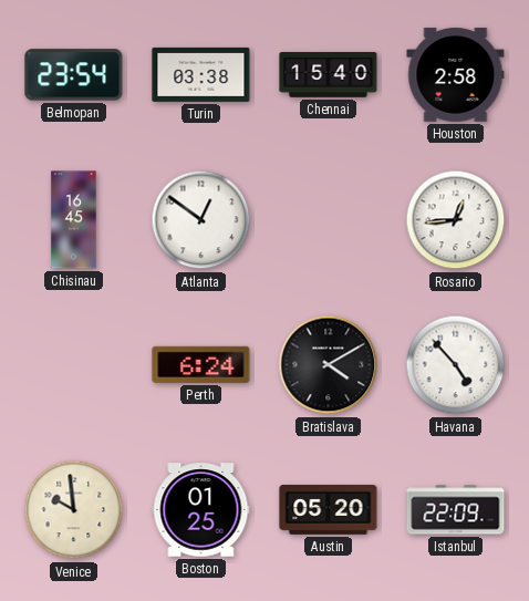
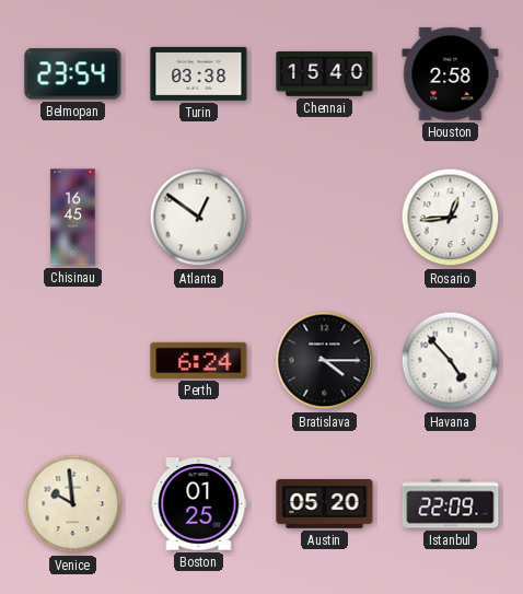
Bratislava: 4:10 -> 4:15
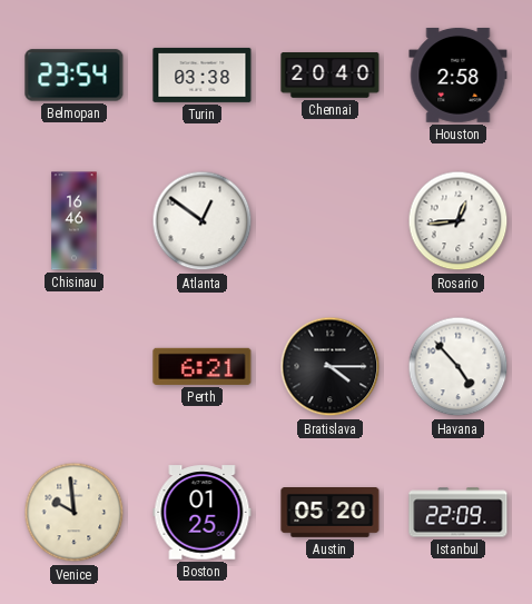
Chennai: 15:40 -> 20:40
Chisinau: 16:45 -> 16:46
Perth: 6:24 -> 6:21
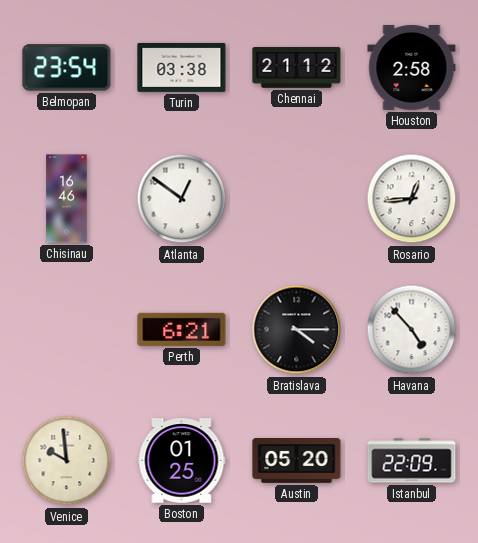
Chennai: 20:40 -> 21:12
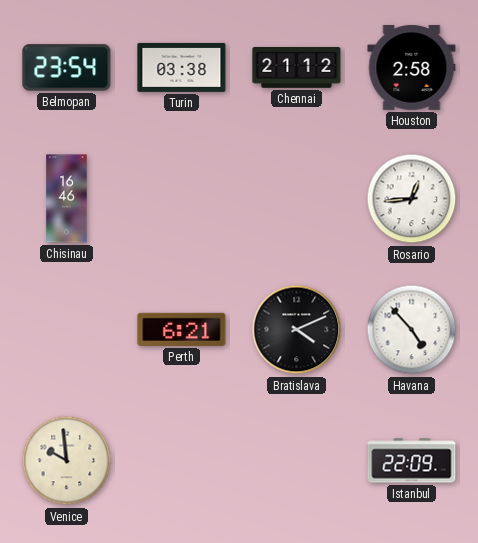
Atlanta: 12:51 -> none
Bratislava: 4:15 -> 4:11
Boston: 01:25 -> none
Austin: 05:20 -> none
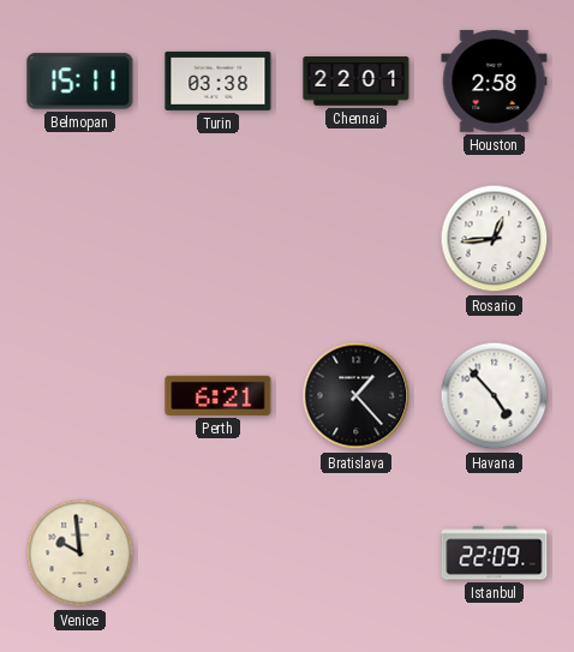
Belmopan: 23:54 -> 15:11
Chennai: 21:12 -> 22:01
Chisinau: 16:46 -> none
Bratislava: 4:11 -> 1:23
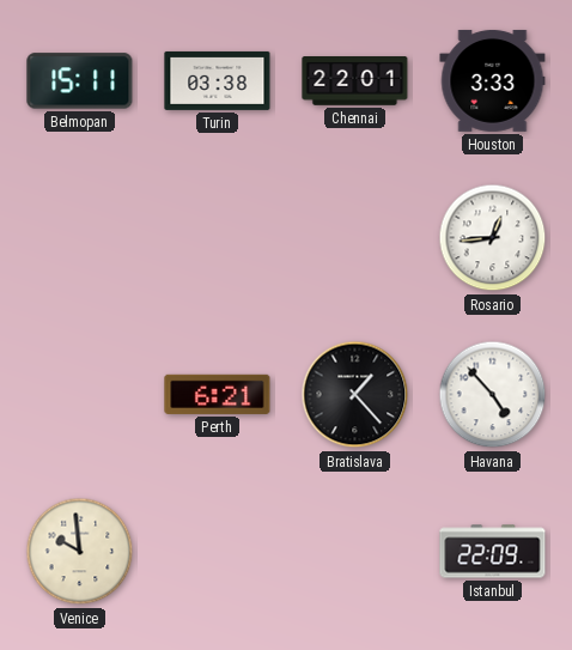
Houston: 2:58 -> 3:33
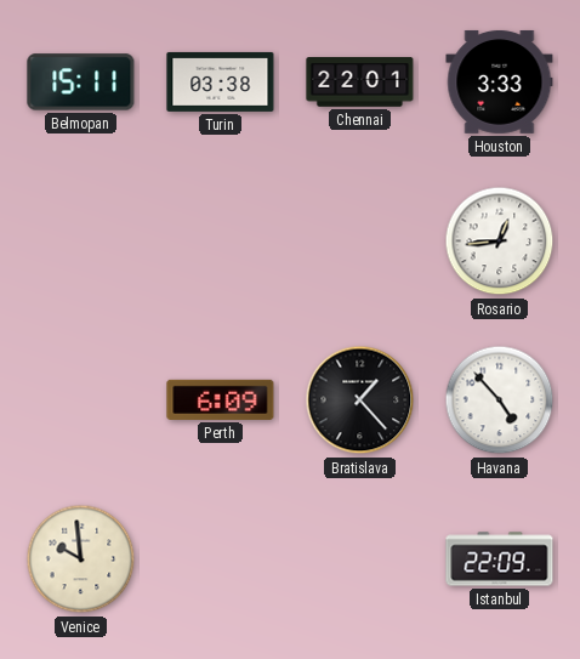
Perth: 6:21 -> 6:09
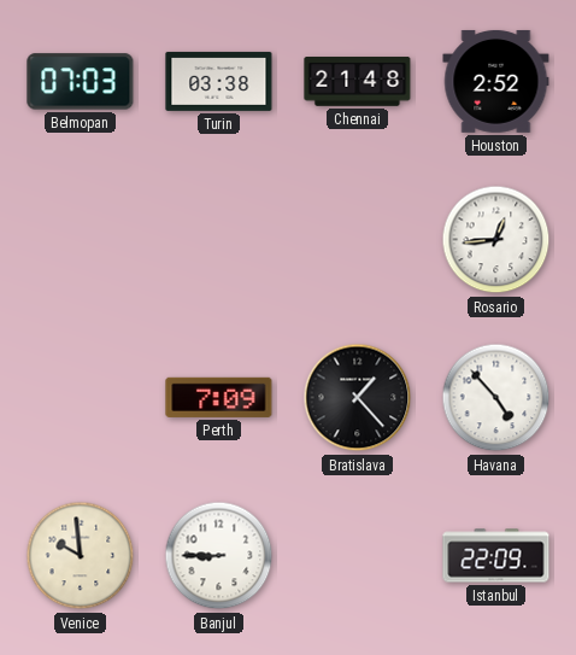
Belmopan: 15:11 -> 07:03
Chennai: 22:01 -> 21:48
Houston: 3:33 -> 2:52
Perth: 6:09 -> 7:09
Banjul: none -> 8:45
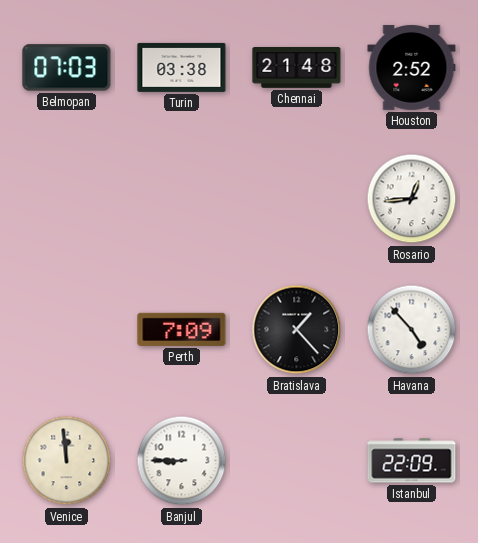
Venice: 9:59 -> 11:59
